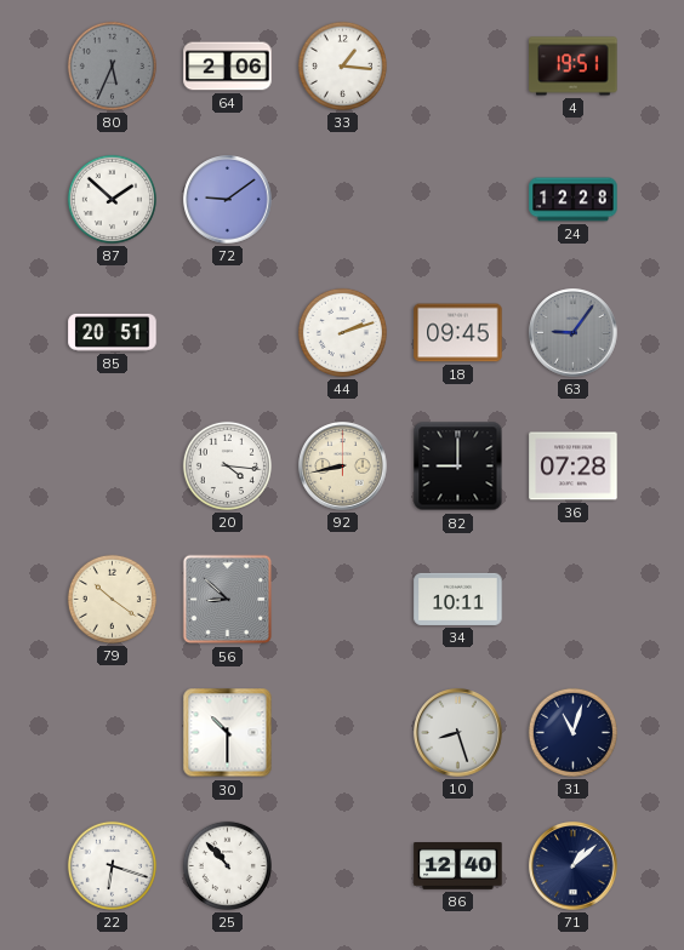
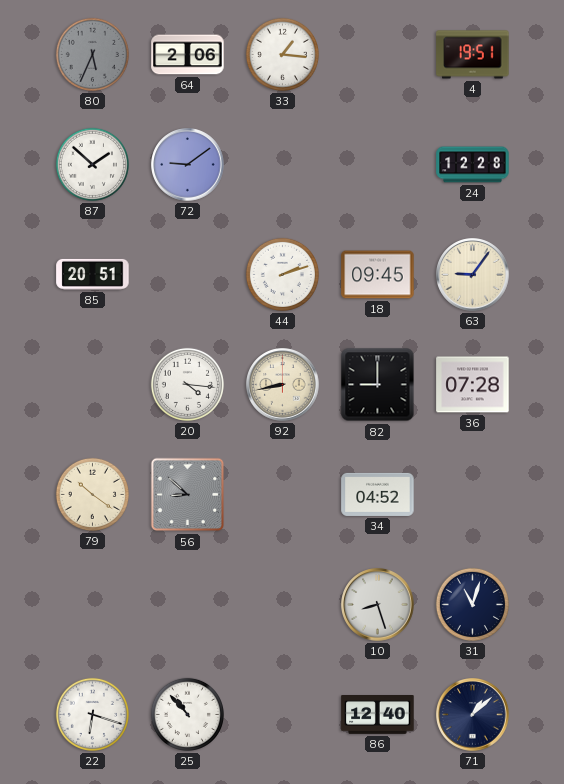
63 dial: grey -> cream
34: 10:11 -> 04:52
30: 10:30 -> none
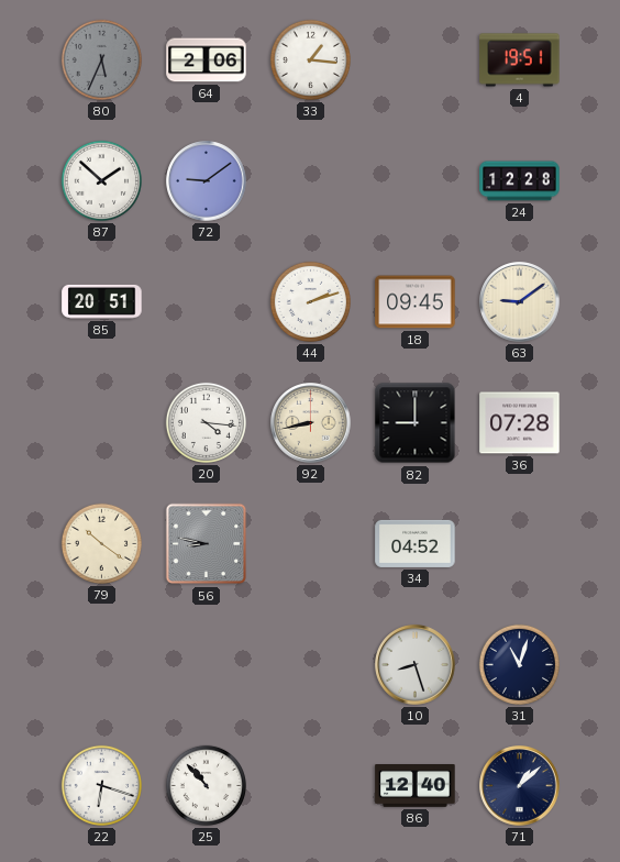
63: 9:06 -> 9:09
56: 8:52 -> 8:47
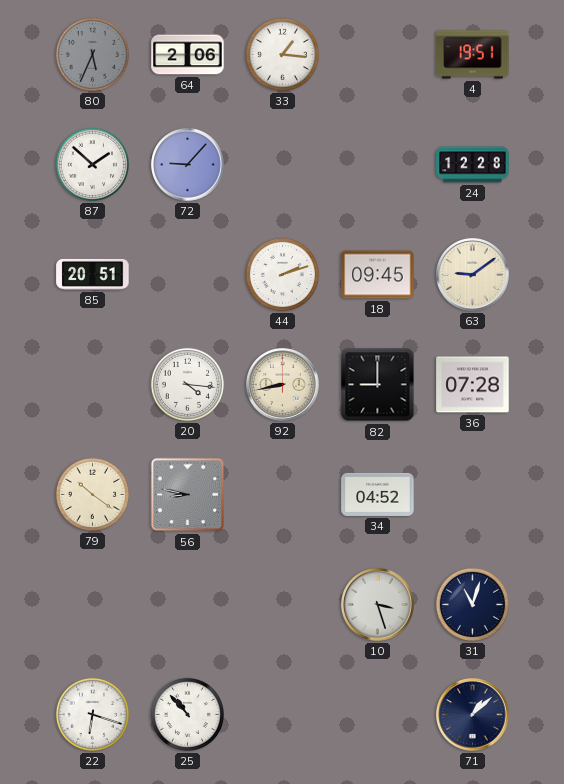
72: 9:09 -> 9:07
10: 8:27 -> 3:27
86: 12:40 -> none
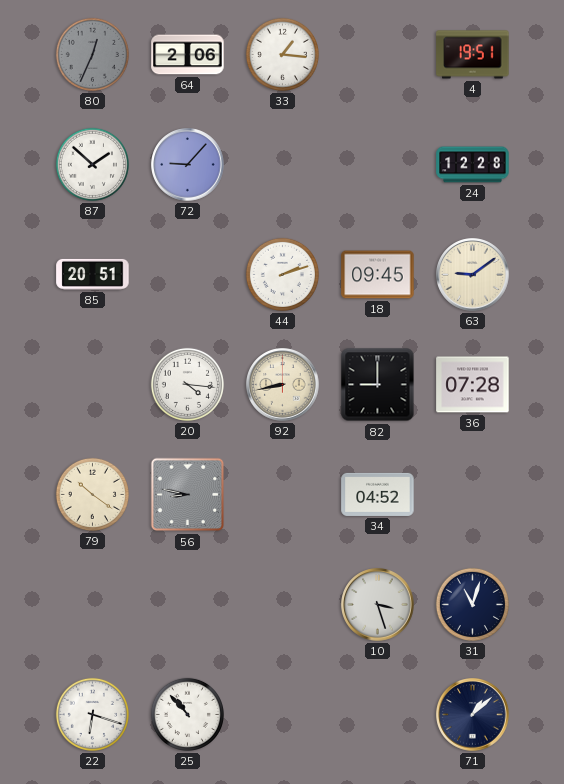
80: 5:34 -> 12:34
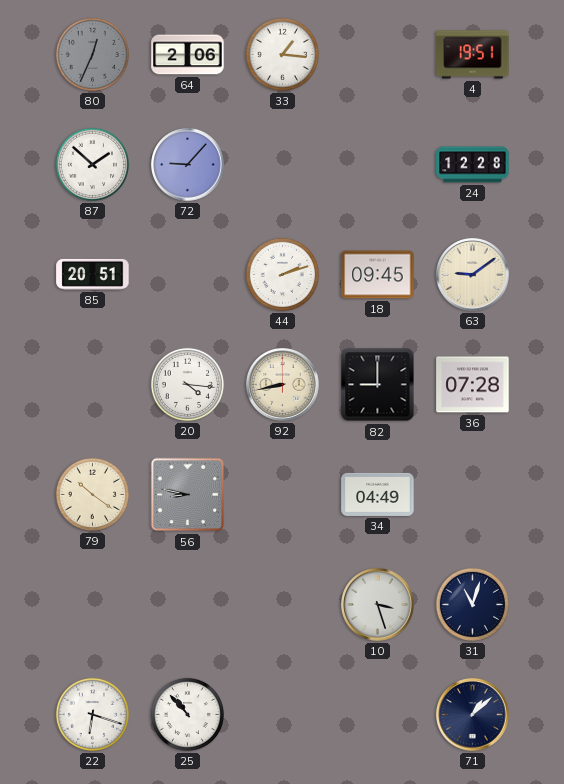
34: 04:52 -> 04:49
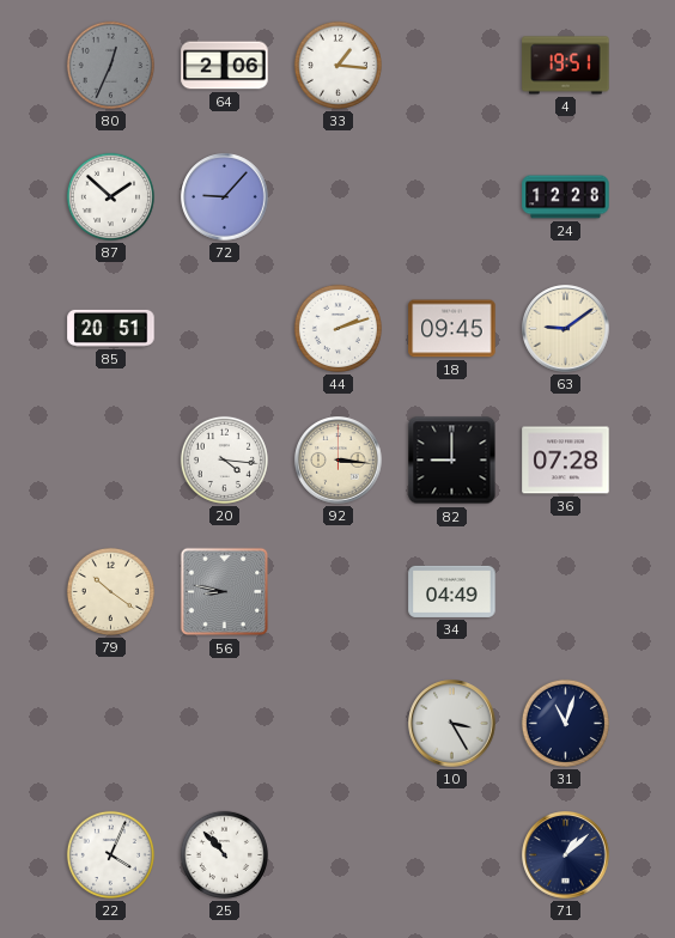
92: 8:43 -> 3:16
10: 3:27 -> 3:25
22: 6:18 -> 4:04
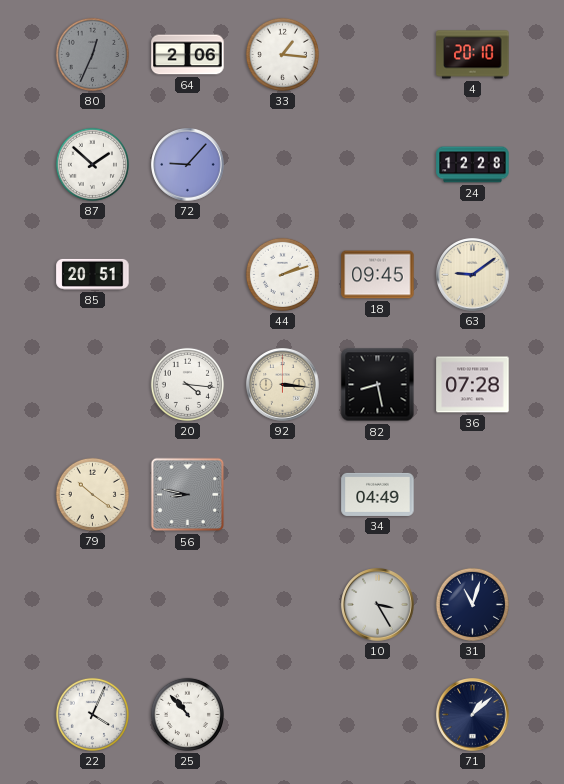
4: 19:51 -> 20:10
82: 9:00 -> 8:28
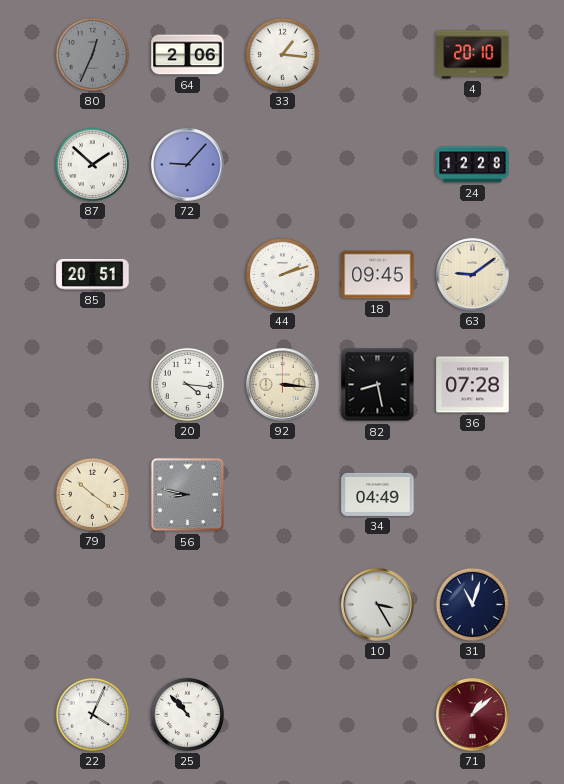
71 dial: navy -> burgundy
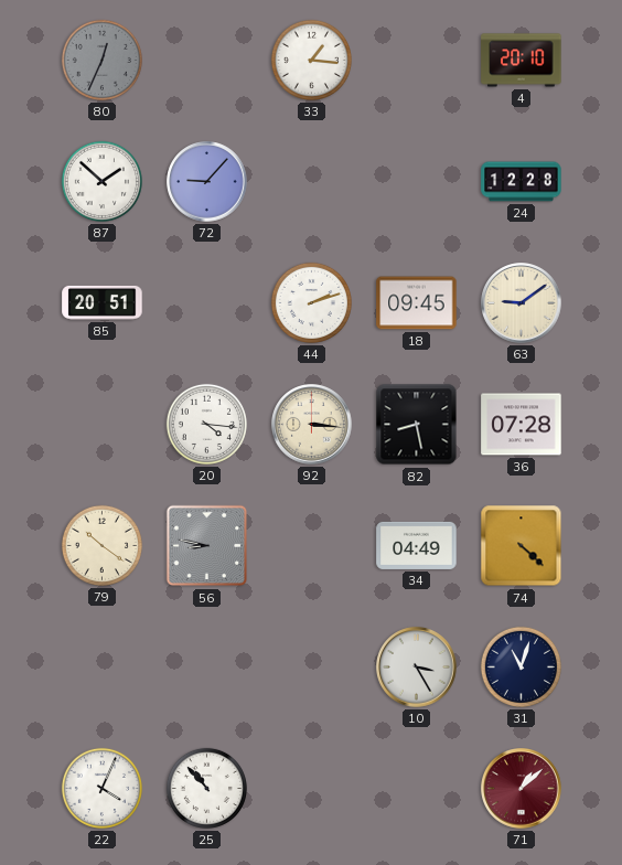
64: 2:06 -> none
74: none -> 4:22
